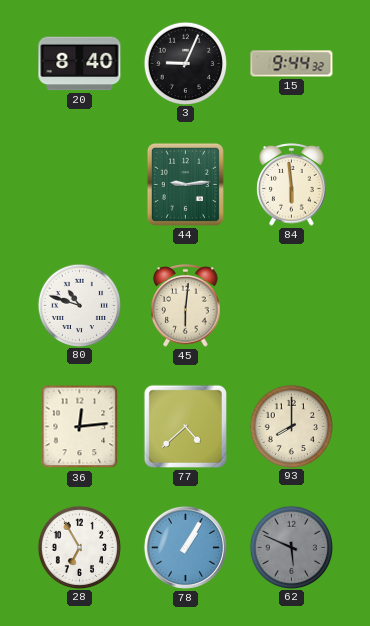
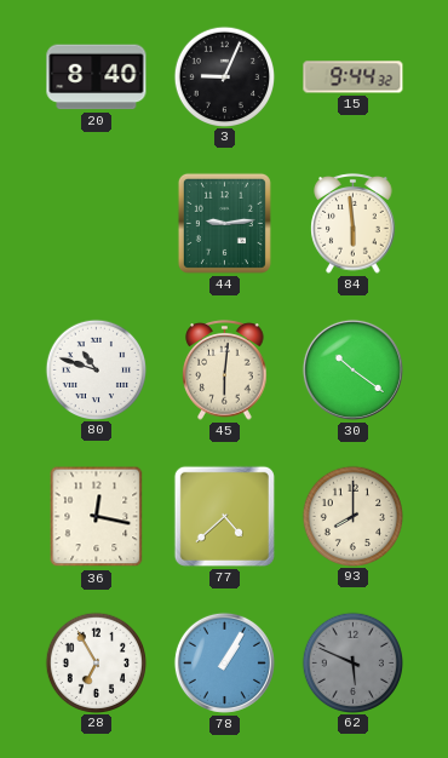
30: none -> 10:21
36: 12:14 -> 12:17
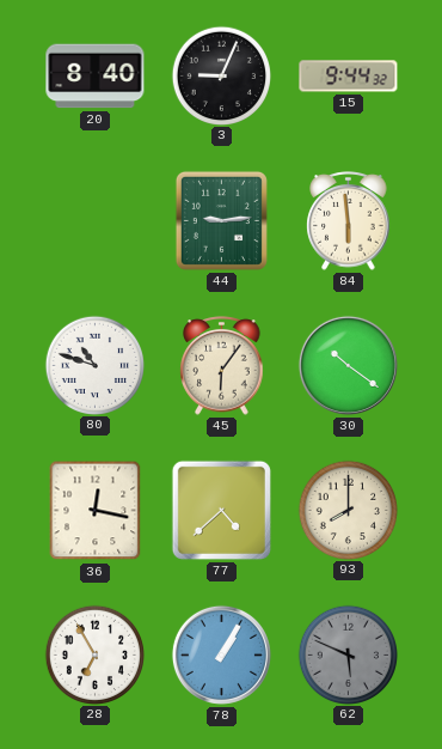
45: 6:01 -> 6:06
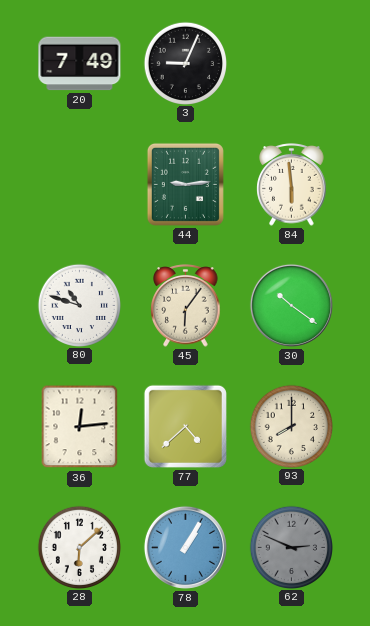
20: 8:40 -> 7:49
15: 9:44 -> none
36: 12:17 -> 12:14
28: 6:55 -> 6:08
62: 5:49 -> 2:49
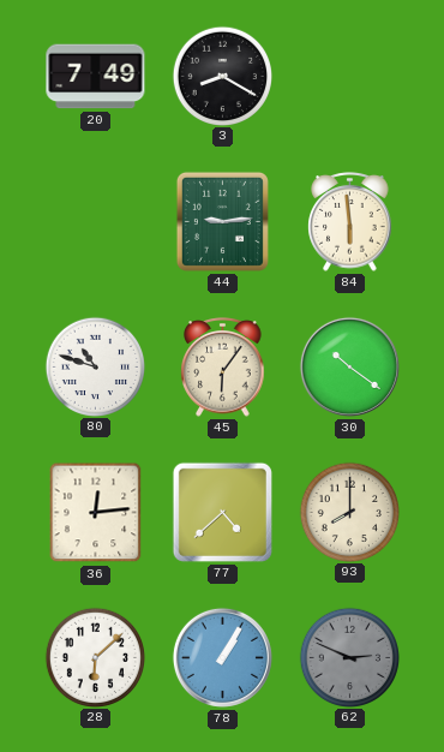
3: 9:04 -> 8:20
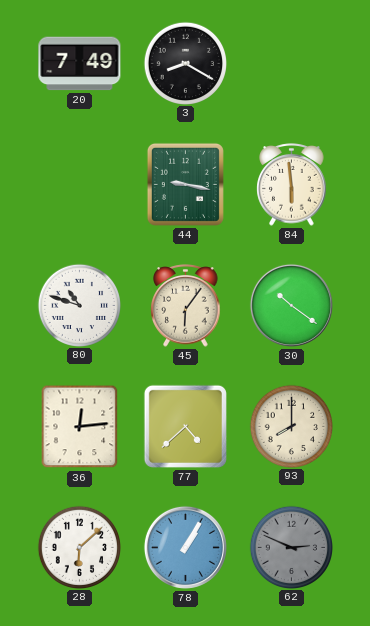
44: 9:14 -> 9:17
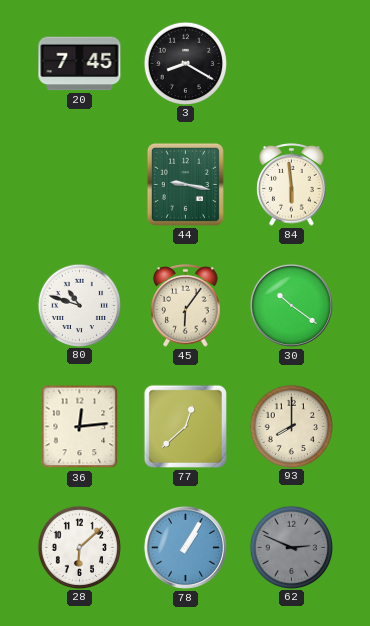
20: 7:49 -> 7:45
77: 4:38 -> 12:38
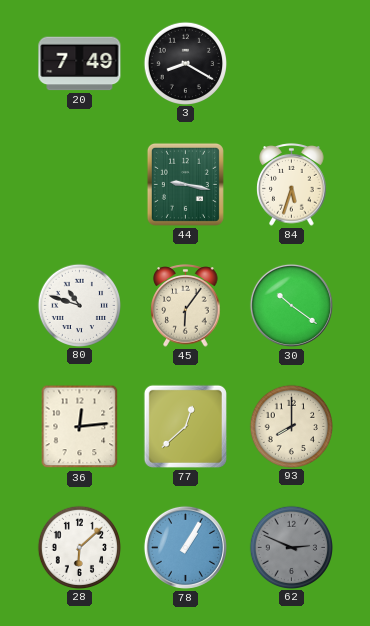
20: 7:45 -> 7:49
84: 5:59 -> 5:33
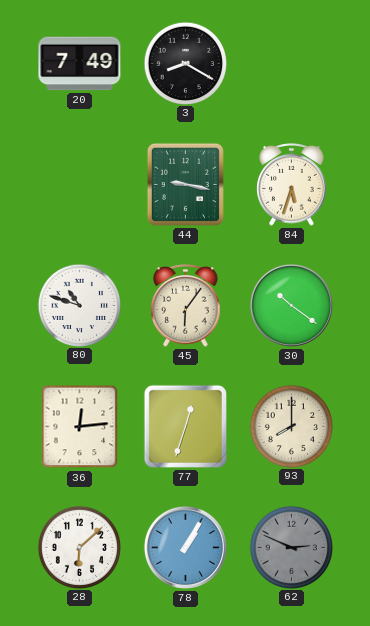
77: 12:38 -> 12:33
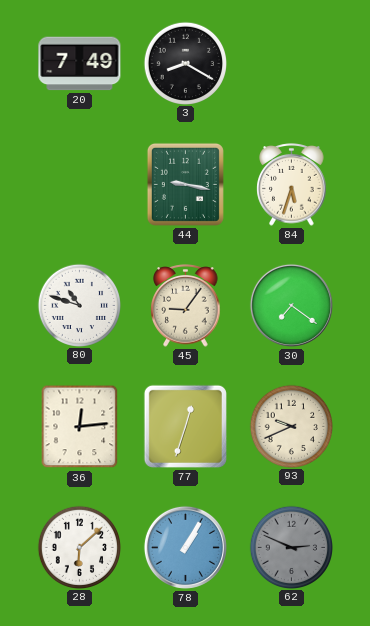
45: 6:06 -> 9:06
30: 10:21 -> 7:21
93: 8:00 -> 9:41
